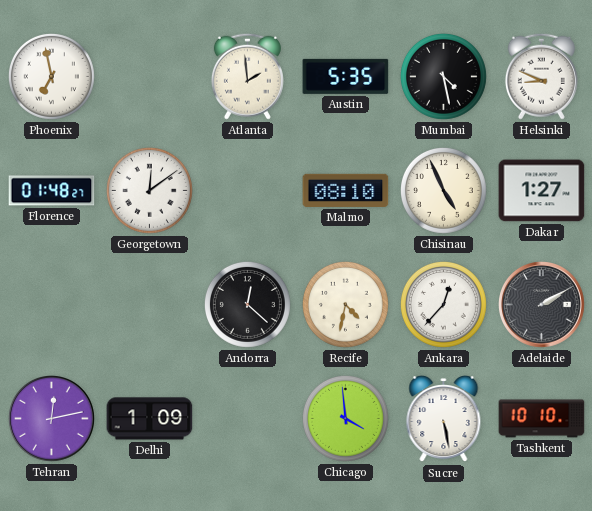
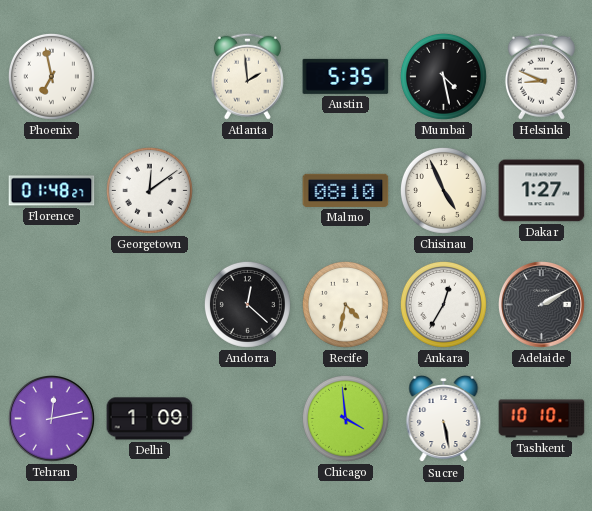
Ankara: 12:37 -> 12:35
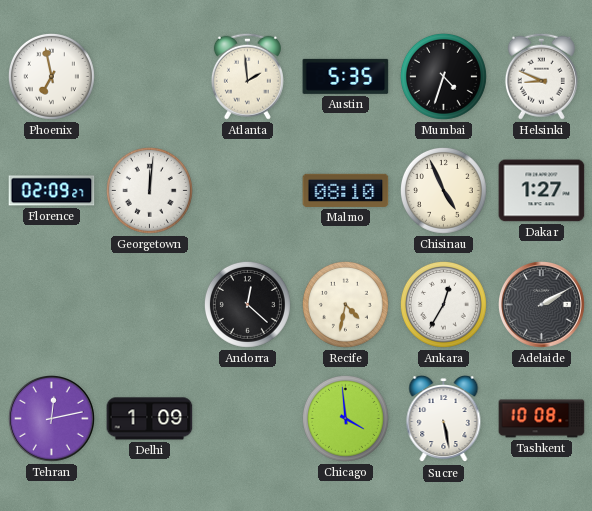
Mumbai: 4:28 -> 4:33
Florence: 01:48 -> 02:09
Georgetown: 12:09 -> 12:01
Tashkent: 10:10 -> 10:08
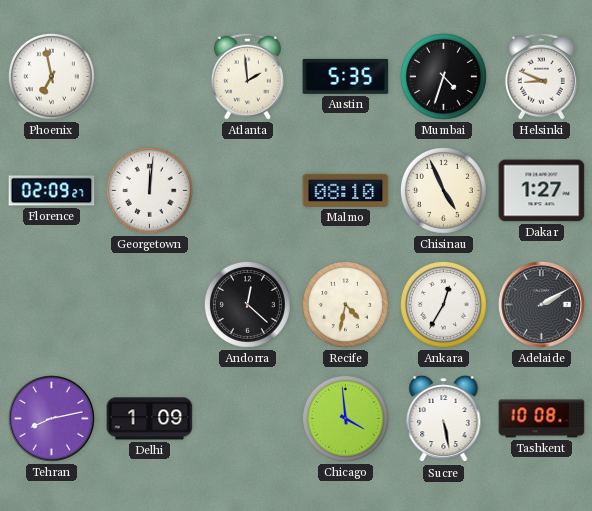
Tehran: 12:13 -> 8:13
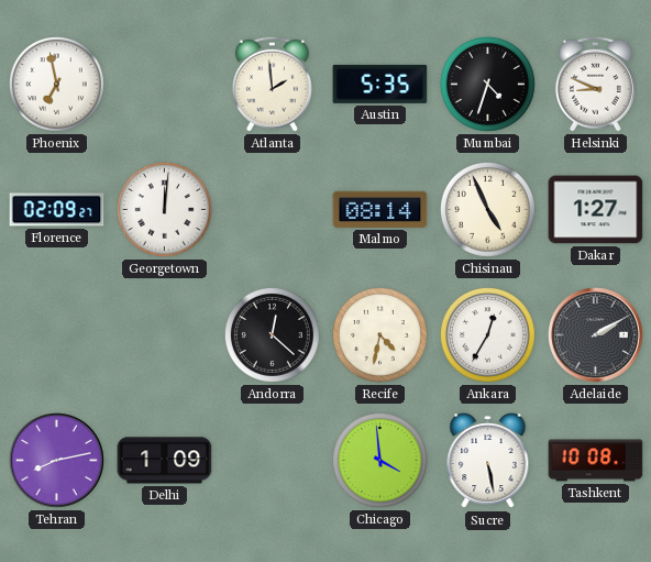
Malmo: 08:10 -> 08:14
